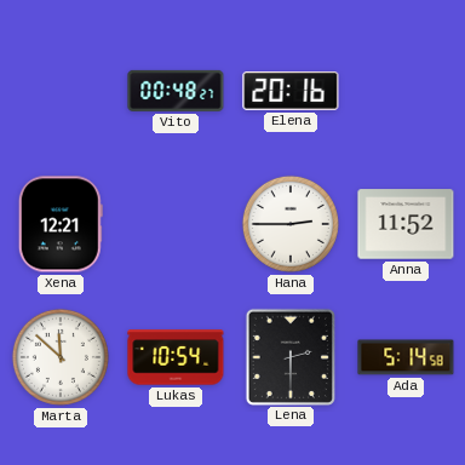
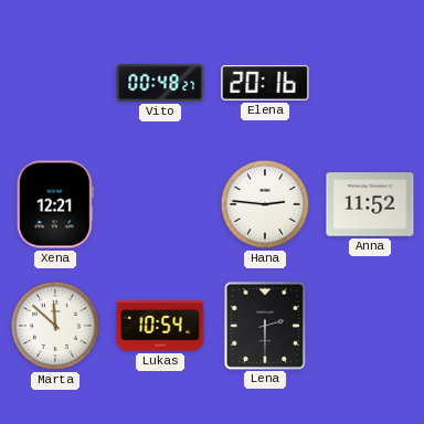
Hana: 2:45 -> 2:46
Ada: 5:14 -> none
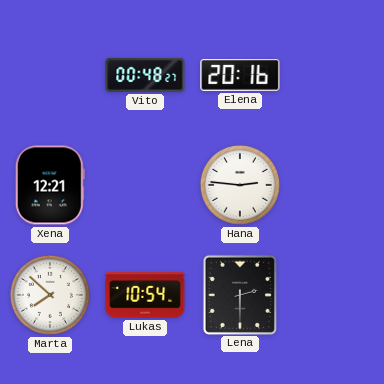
Anna: 11:52 -> none
Marta: 11:52 -> 7:52
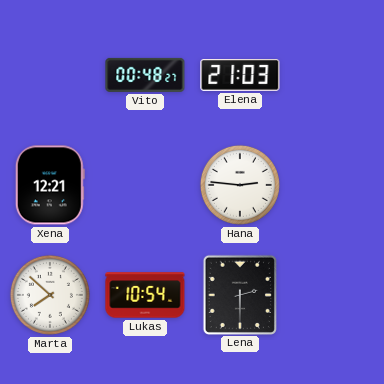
Elena: 20:16 -> 21:03
